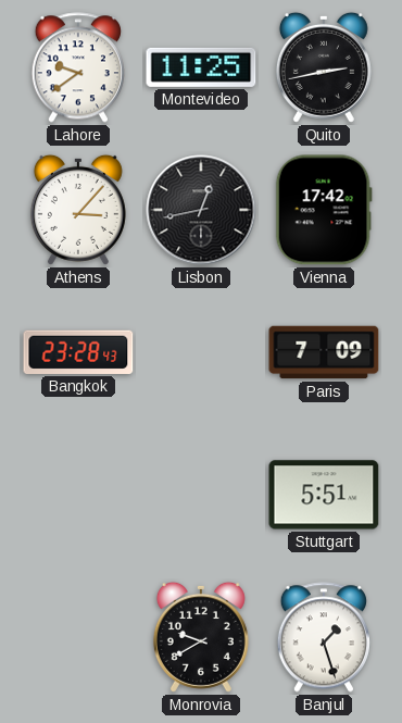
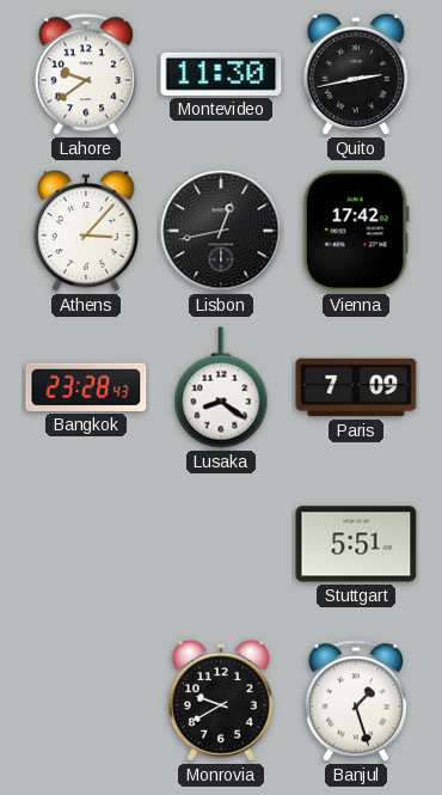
Montevideo: 11:25 -> 11:30
Lusaka: none -> 8:21
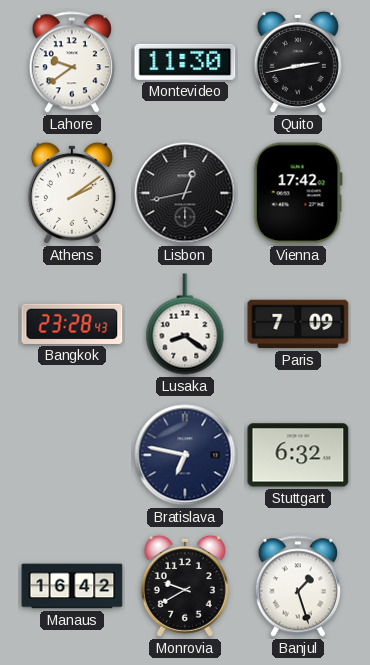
Athens: 3:07 -> 2:09
Bratislava: none -> 6:47
Stuttgart: 5:51 -> 6:32
Manaus: none -> 16:42
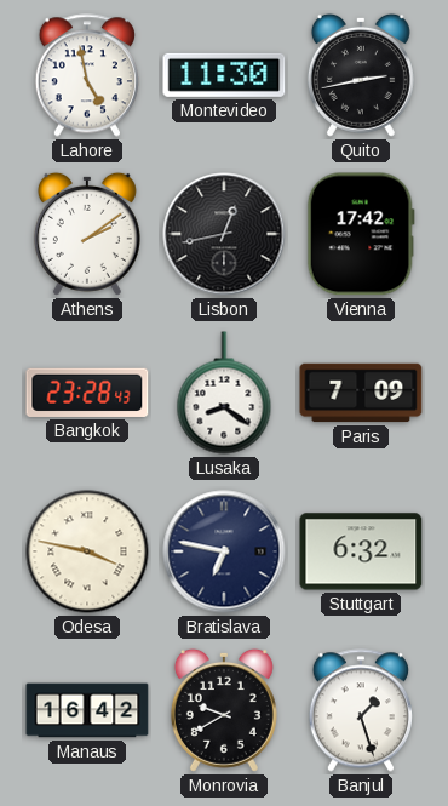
Lahore: 9:39 -> 4:58
Odesa: none -> 3:47
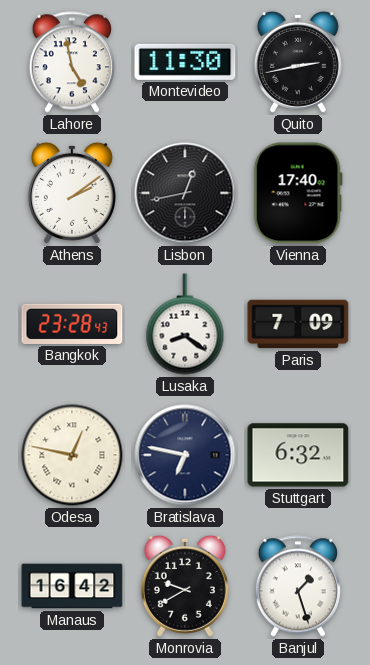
Vienna: 17:42 -> 17:40
Odesa: 3:47 -> 12:47
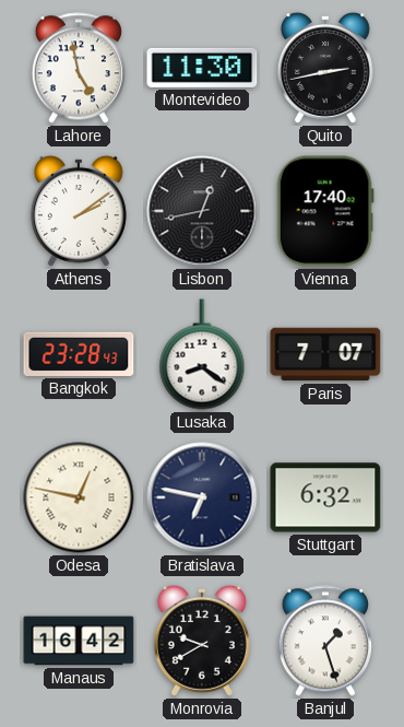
Paris: 7:09 -> 7:07
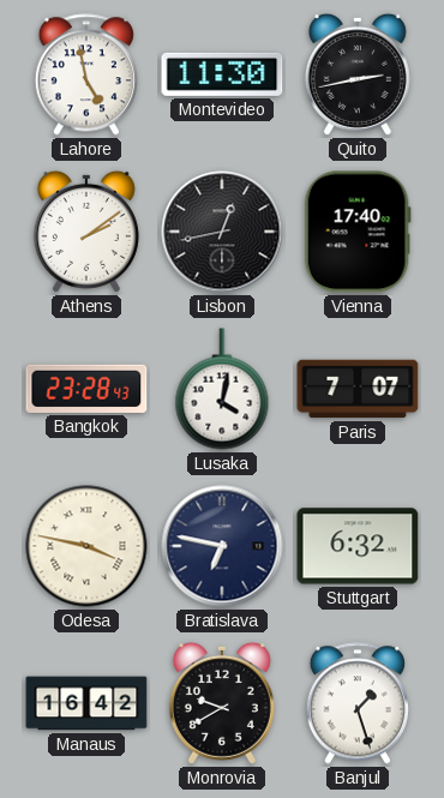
Lusaka: 8:21 -> 4:02
Odesa: 12:47 -> 3:47
